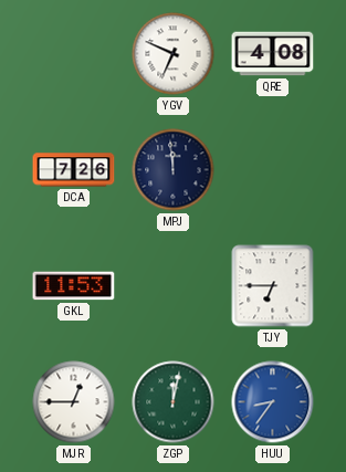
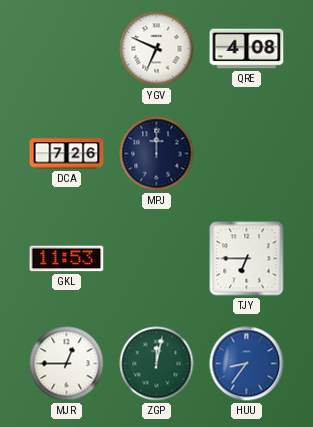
MPJ: 11:59 -> 12:00
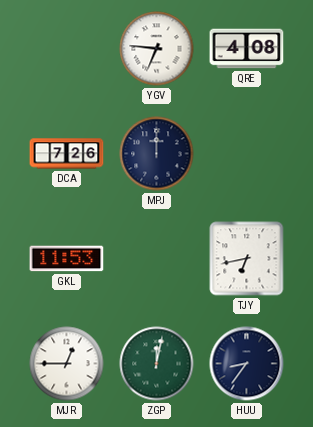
YGV: 6:49 -> 6:46
TJY: 6:45 -> 6:43
HUU dial: blue -> navy
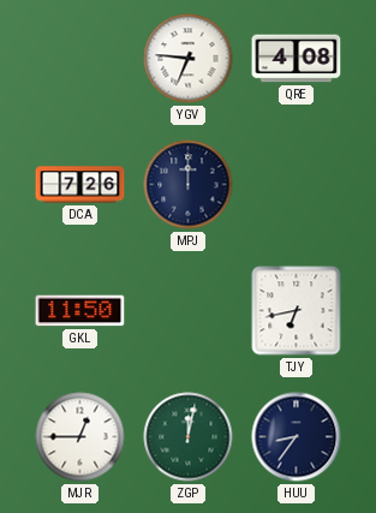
GKL: 11:53 -> 11:50
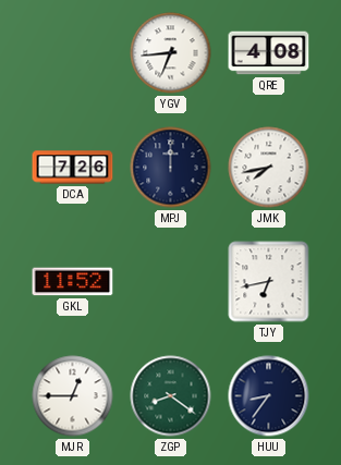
YGV: 6:46 -> 6:44
JMK: none -> 7:43
GKL: 11:50 -> 11:52
ZGP: 12:02 -> 8:21
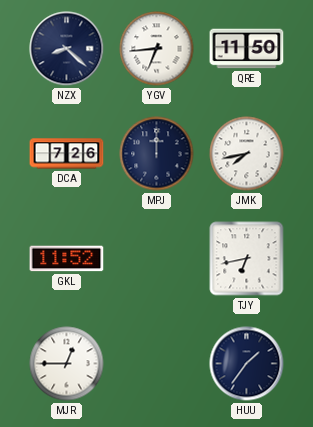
NZX: none -> 8:22
QRE: 4:08 -> 11:50
ZGP: 8:21 -> none
HUU: 8:36 -> 1:36
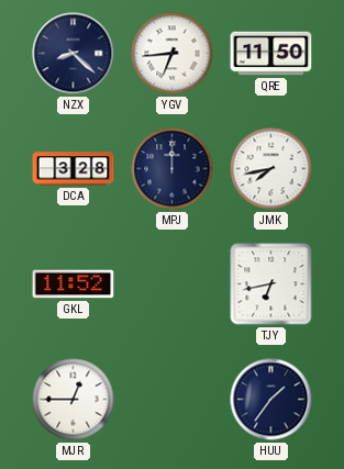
DCA: 7:26 -> 3:28
